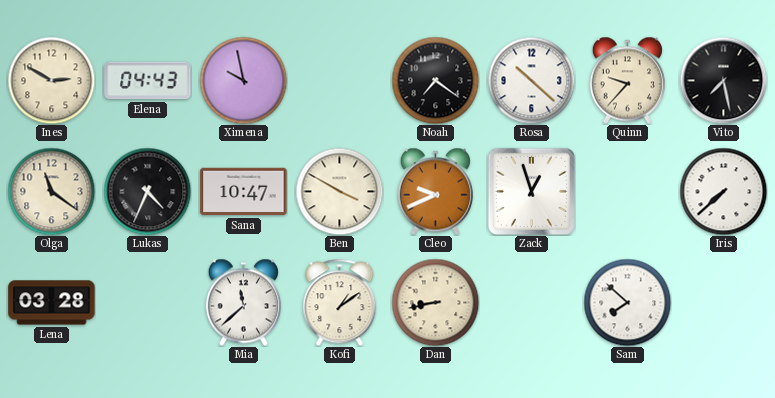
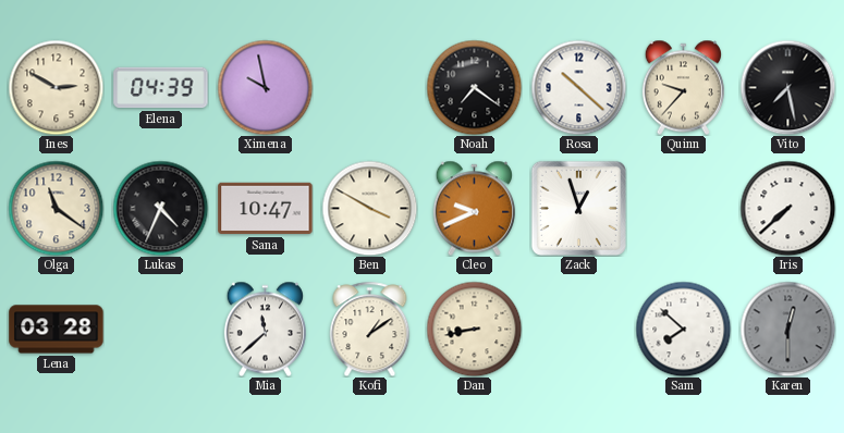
Elena: 04:43 -> 04:39
Karen: none -> 12:30
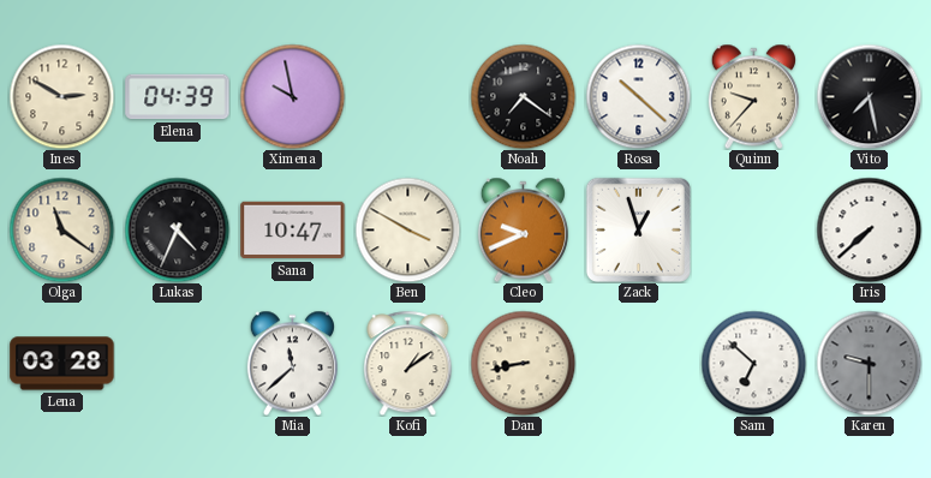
Sam: 7:52 -> 6:52
Karen: 12:30 -> 9:30
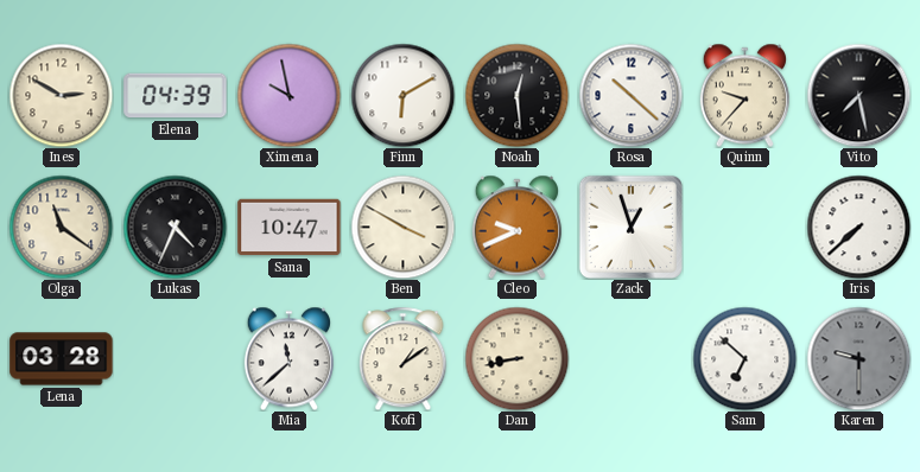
Finn: none -> 6:10
Noah: 7:21 -> 12:29
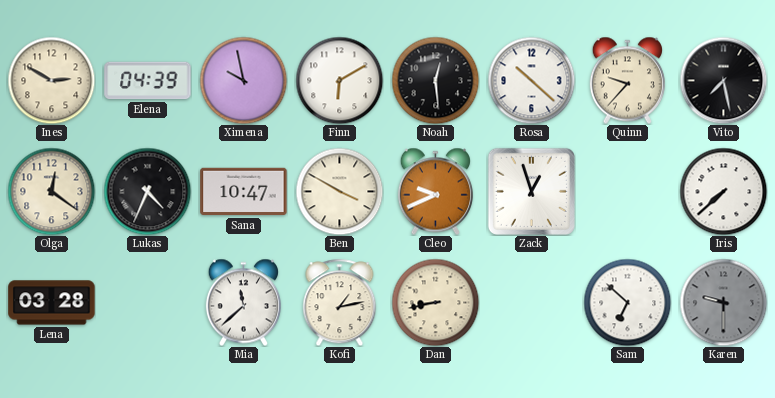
Olga: 11:21 -> 12:21
Kofi: 1:09 -> 1:13
